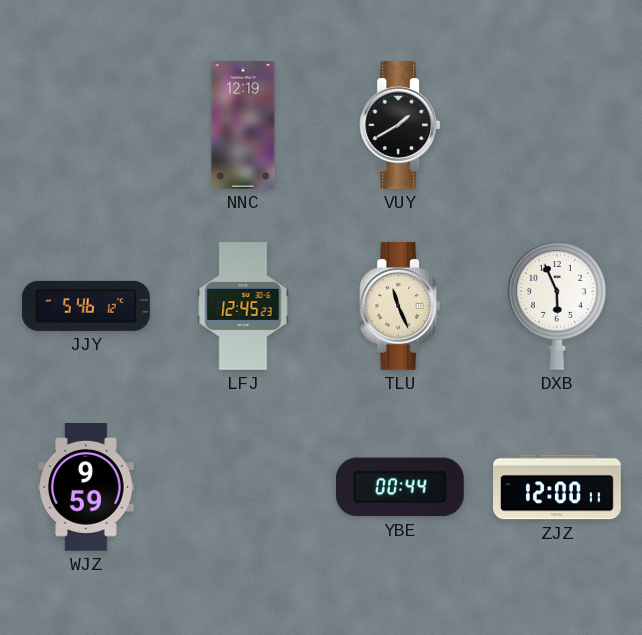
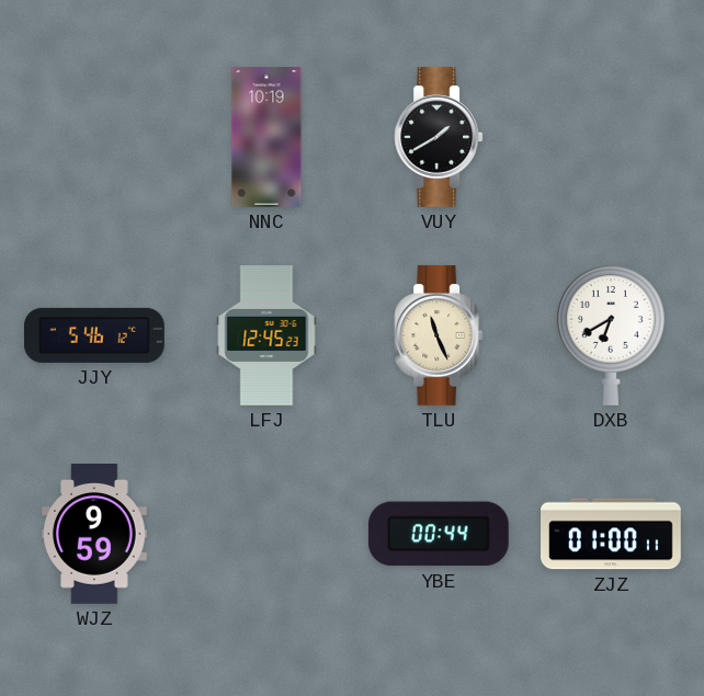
NNC: 12:19 -> 10:19
DXB: 5:56 -> 6:40
ZJZ: 12:00 -> 01:00
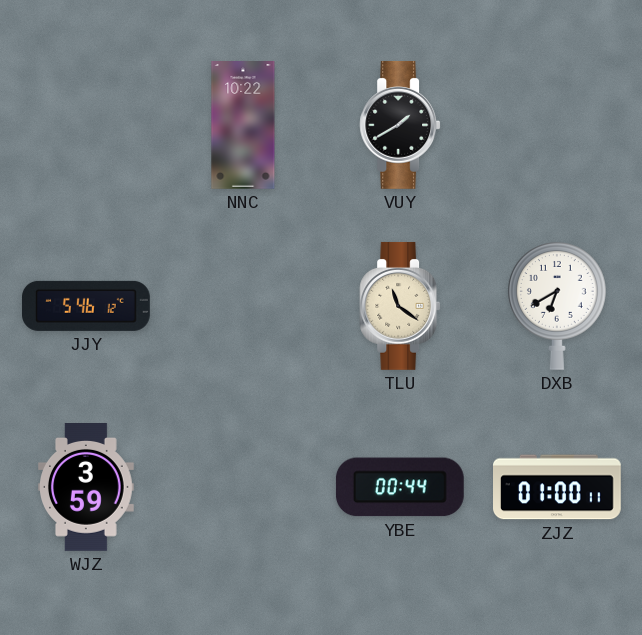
NNC: 10:19 -> 10:22
LFJ: 12:45 -> none
TLU: 11:26 -> 11:21
WJZ: 9:59 -> 3:59
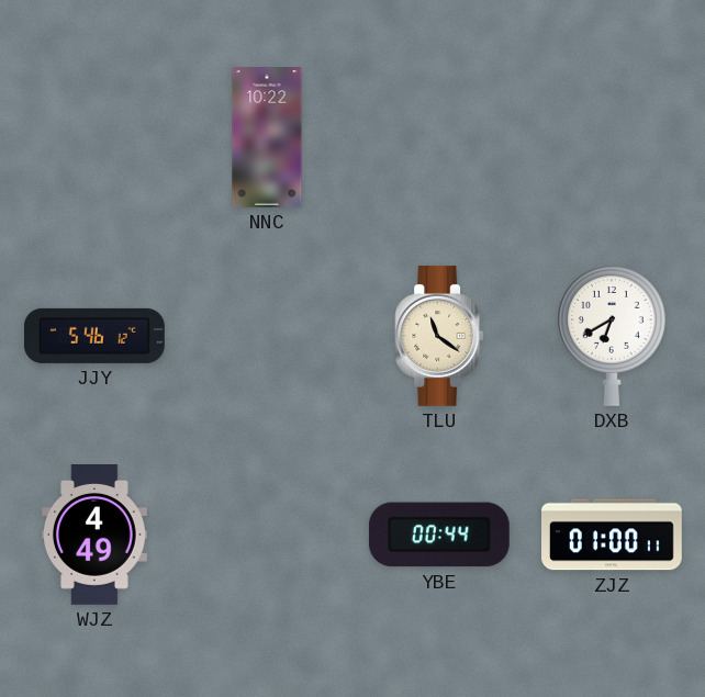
VUY: 1:40 -> none
WJZ: 3:59 -> 4:49
